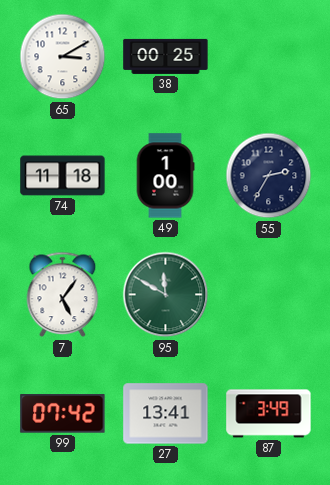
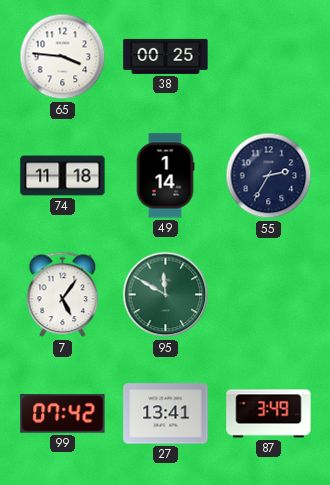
65: 3:10 -> 3:46
49: 1:00 -> 1:14
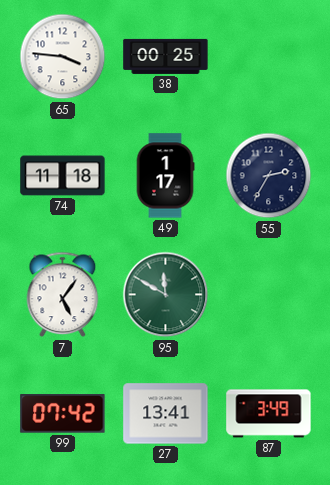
49: 1:14 -> 1:17
